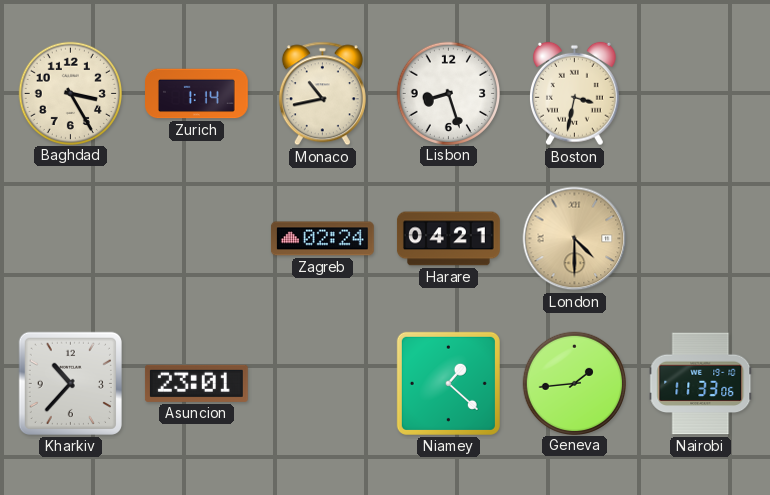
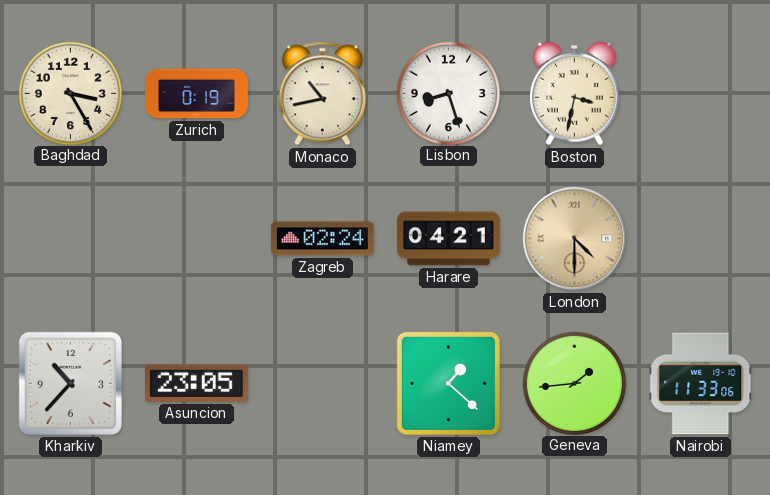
Zurich: 1:14 -> 0:19
Asuncion: 23:01 -> 23:05
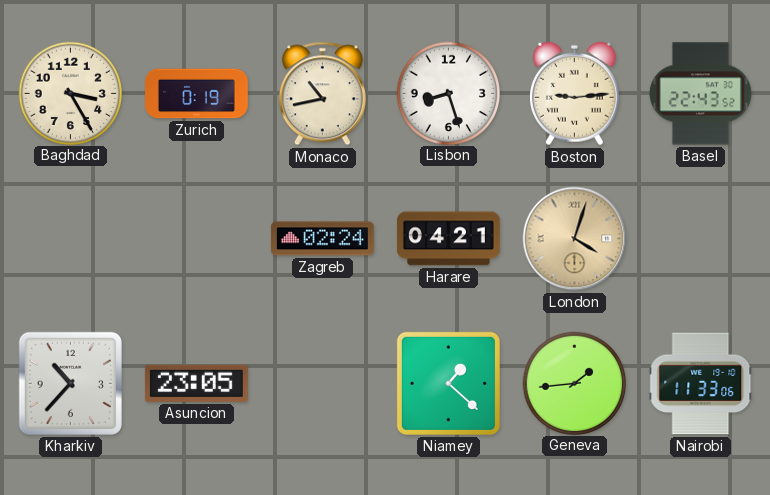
Boston: 3:32 -> 9:14
Basel: none -> 22:43
London: 4:30 -> 4:03
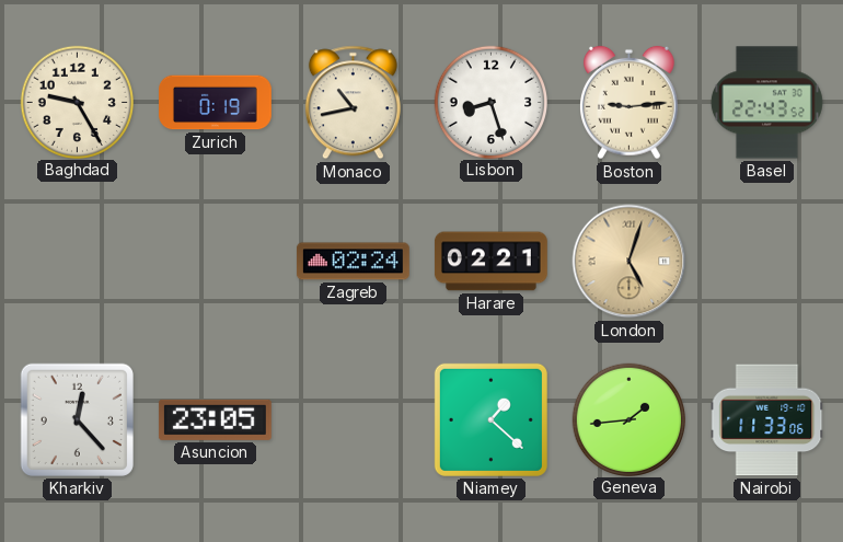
Baghdad: 3:25 -> 9:25
Harare: 04:21 -> 02:21
London: 4:03 -> 5:03
Kharkiv: 10:37 -> 12:23
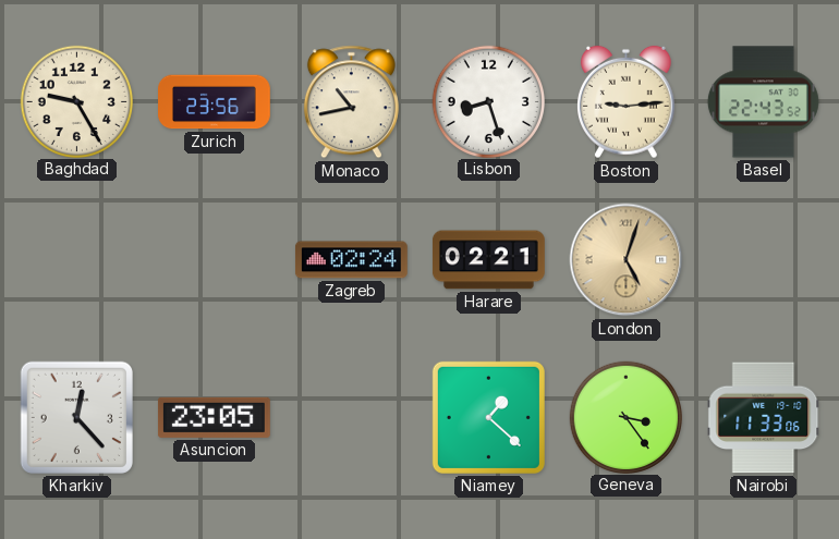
Zurich: 0:19 -> 23:56
Geneva: 1:44 -> 3:24
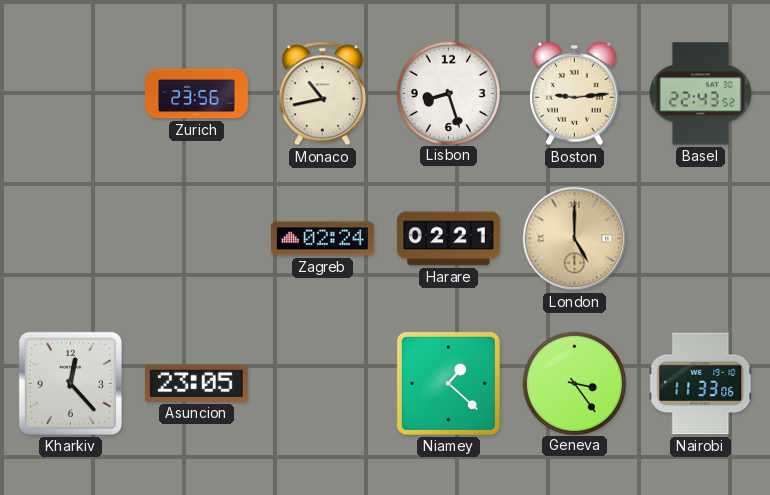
Baghdad: 9:25 -> none
London: 5:03 -> 5:00
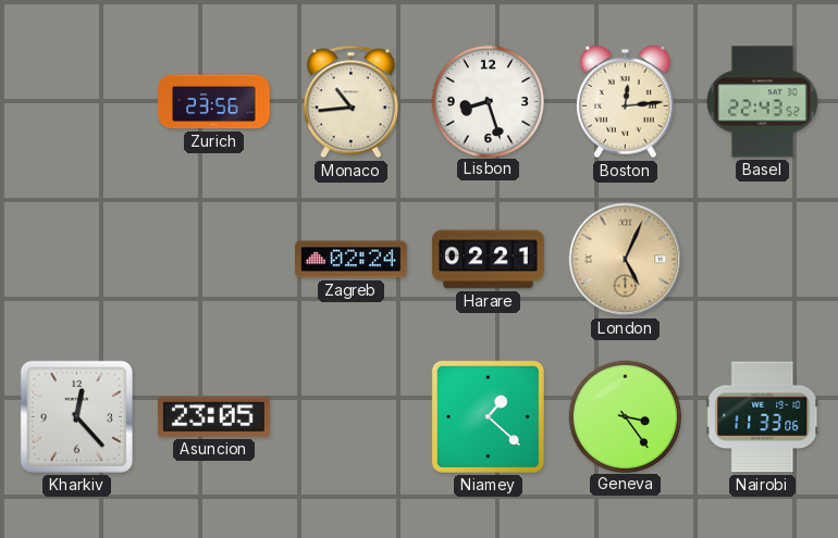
Monaco: 10:43 -> 10:44
Boston: 9:14 -> 12:14
London: 5:00 -> 5:04
